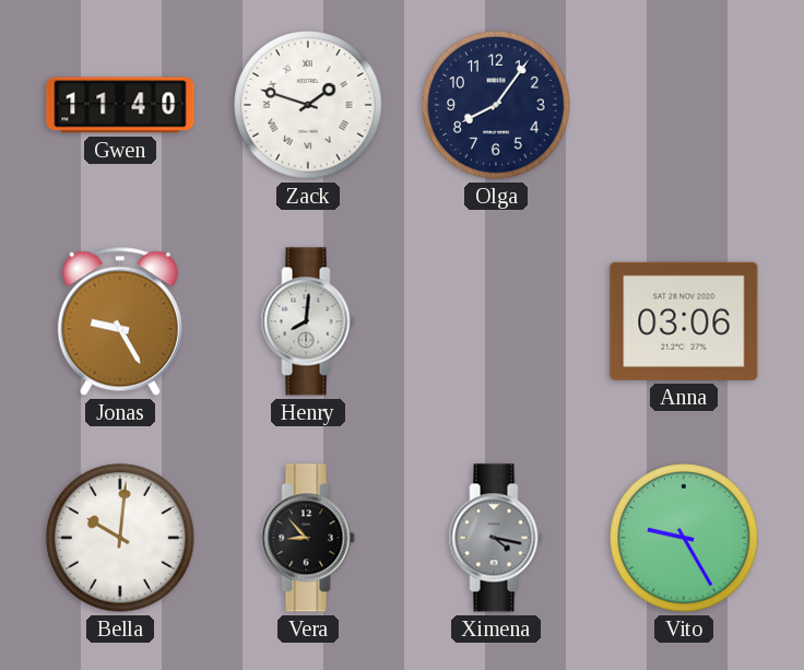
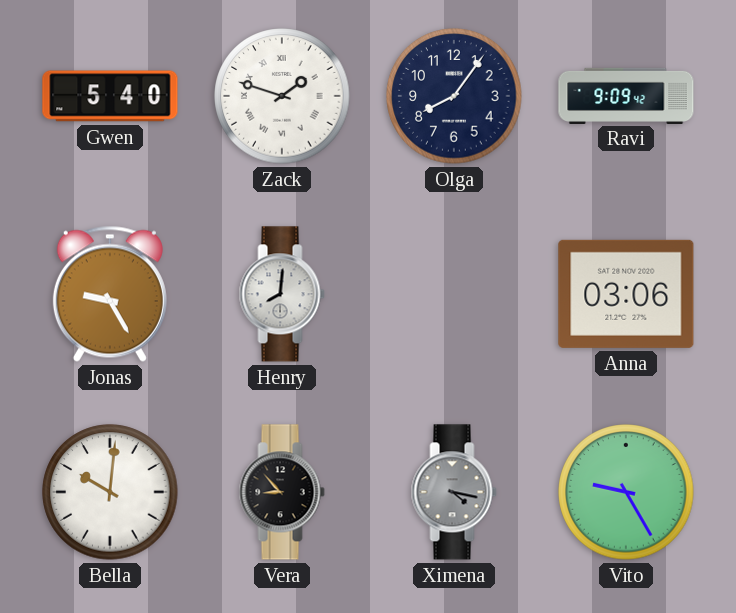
Gwen: 11:40 -> 5:40
Ravi: none -> 9:09
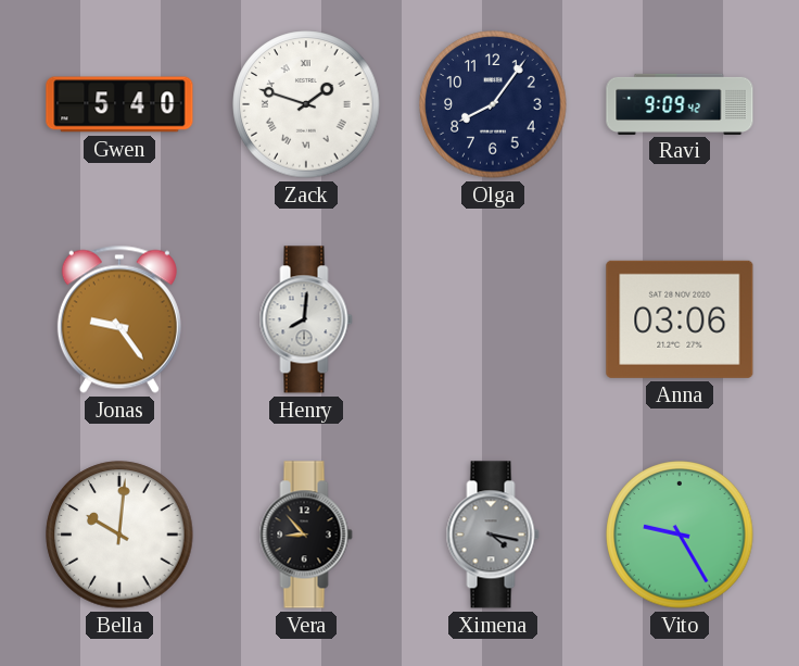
Jonas: 9:25 -> 9:24
